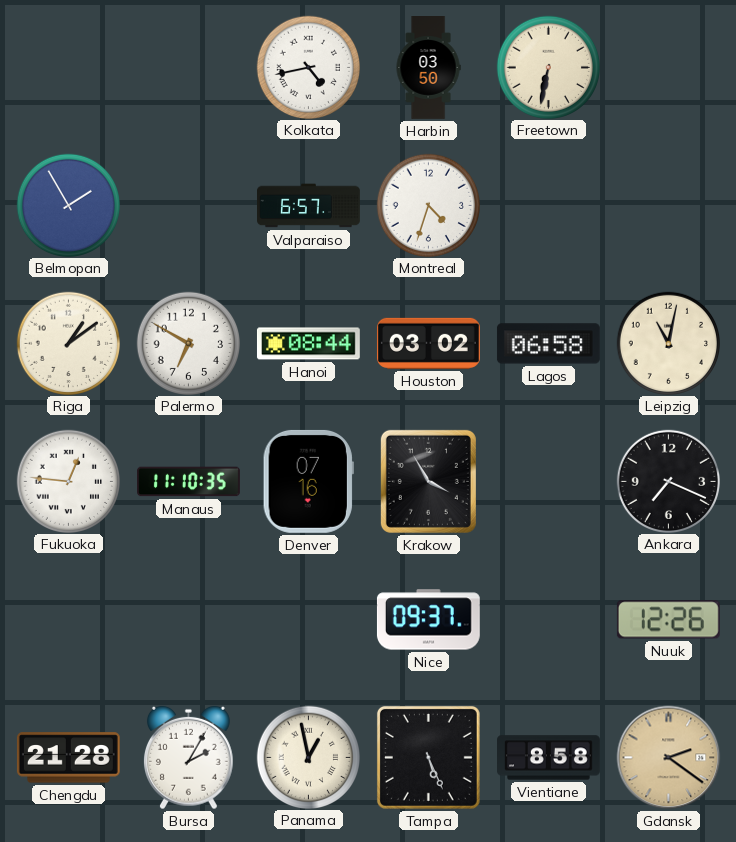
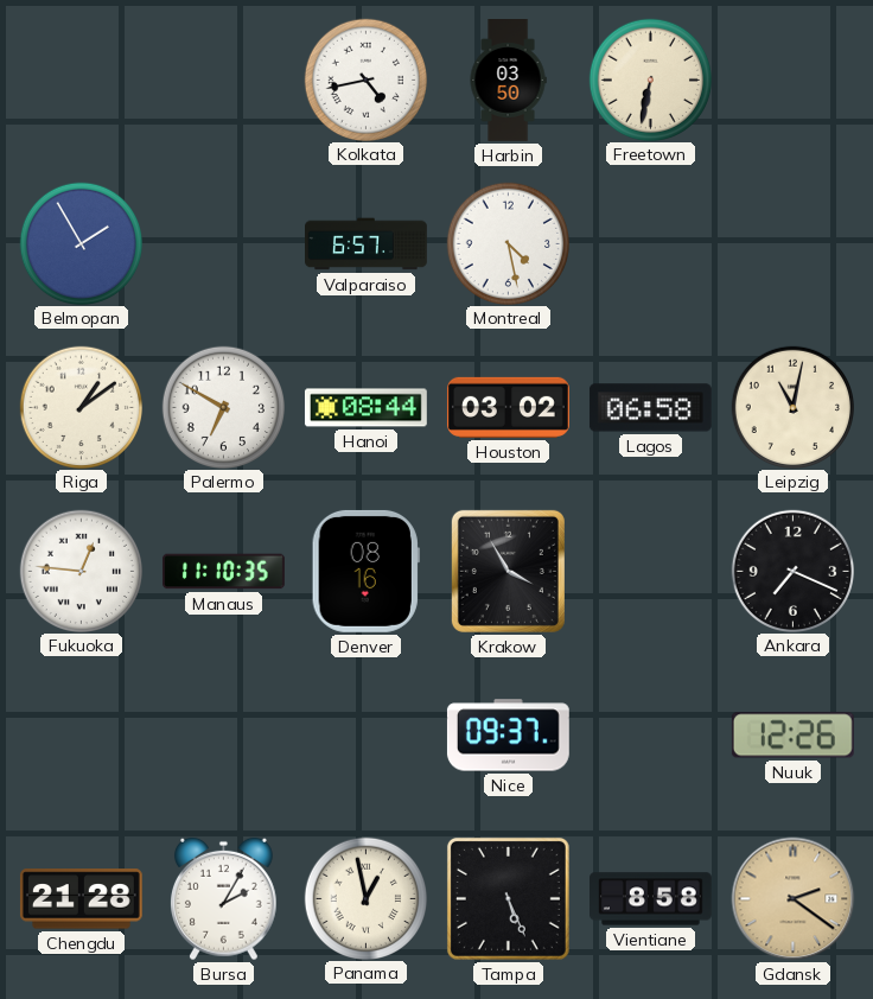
Montreal: 4:33 -> 4:28
Denver: 07:16 -> 08:16
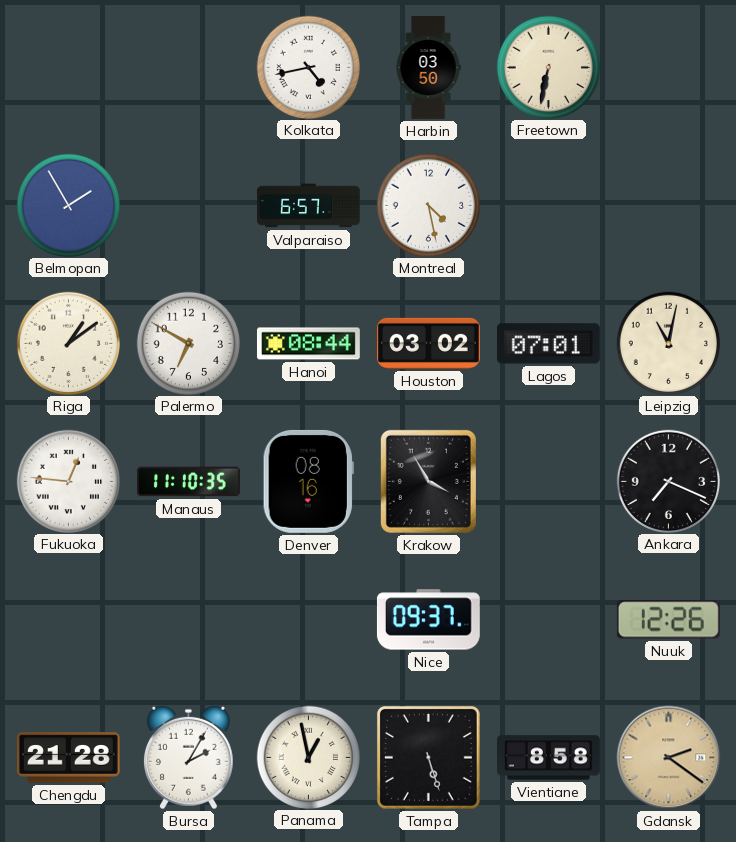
Lagos: 06:58 -> 07:01
Tampa: 5:26 -> 5:27
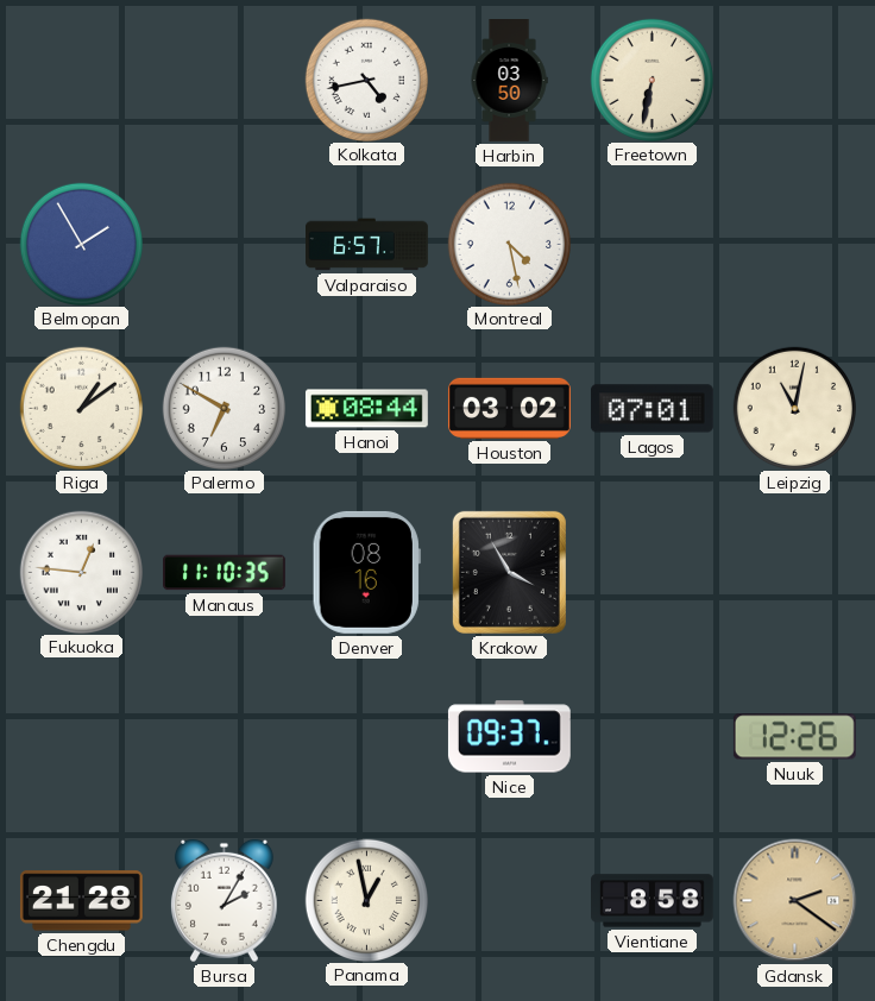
Ankara: 7:19 -> none
Tampa: 5:27 -> none
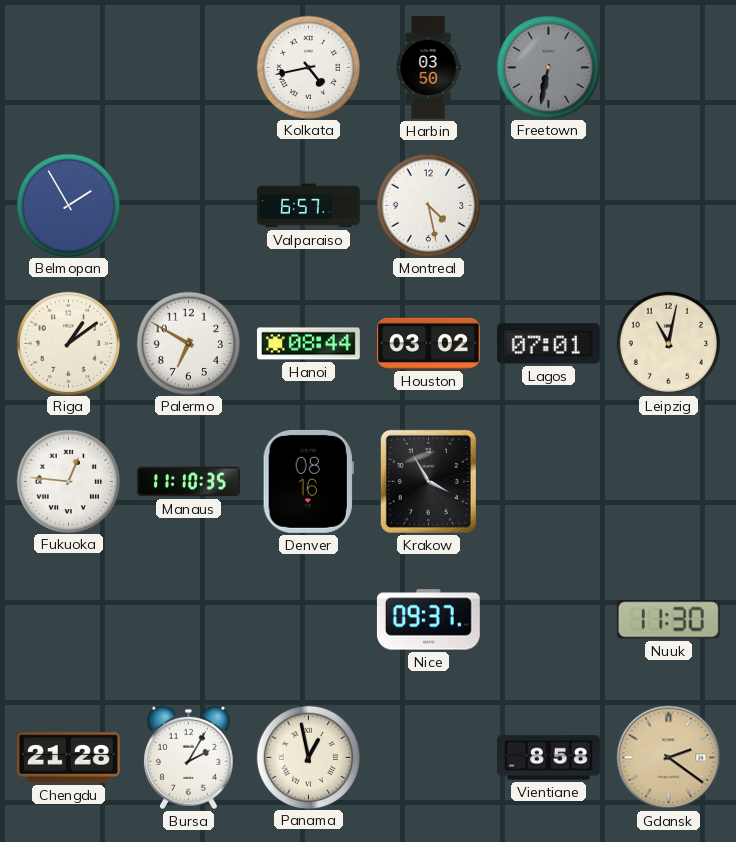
Freetown dial: cream -> grey
Nuuk: 12:26 -> 11:30
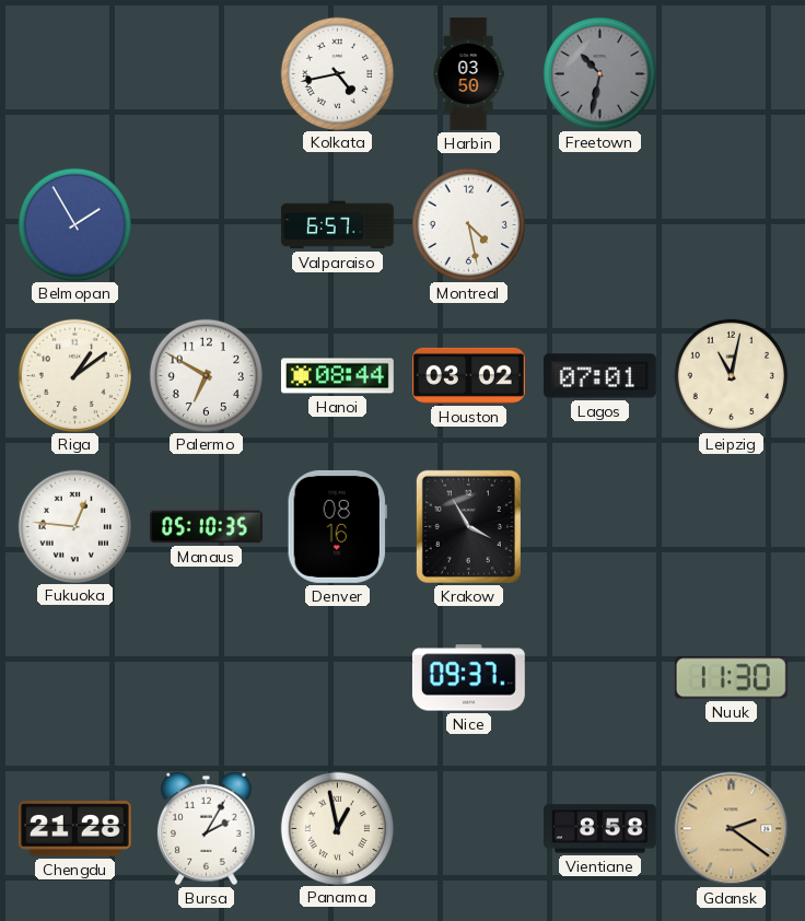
Freetown: 6:32 -> 10:32
Manaus: 11:10 -> 05:10
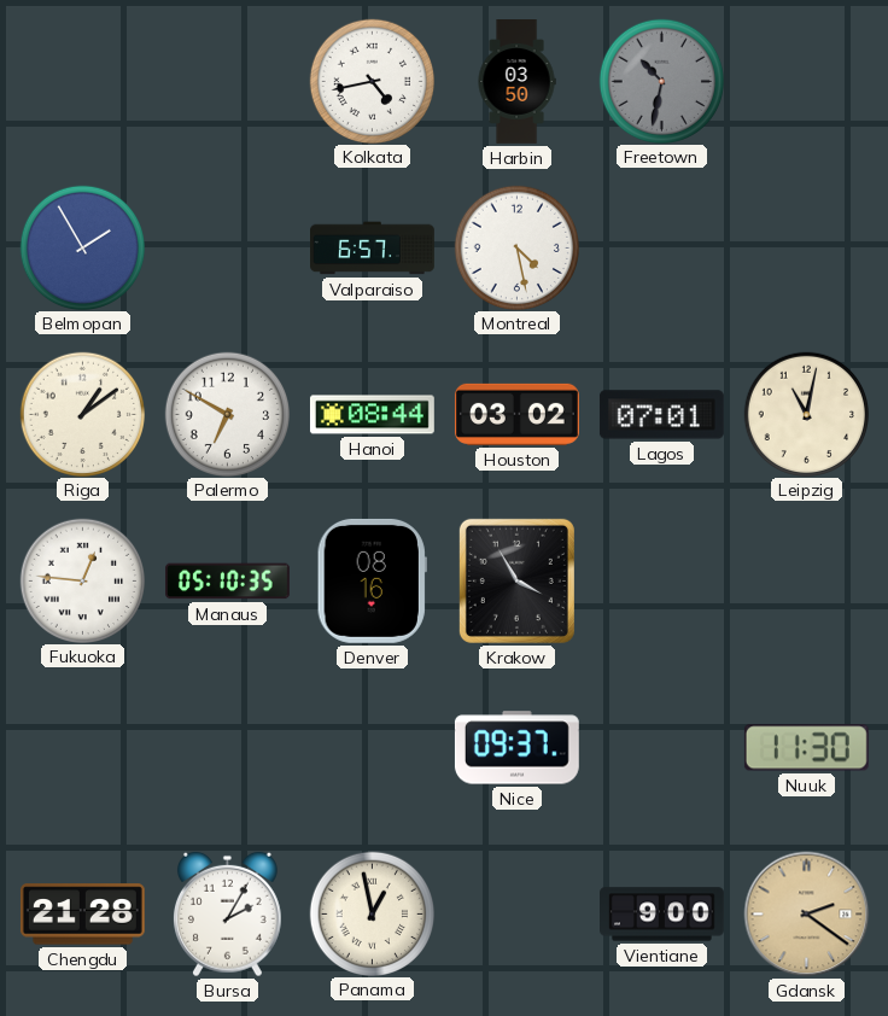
Vientiane: 8:58 -> 9:00
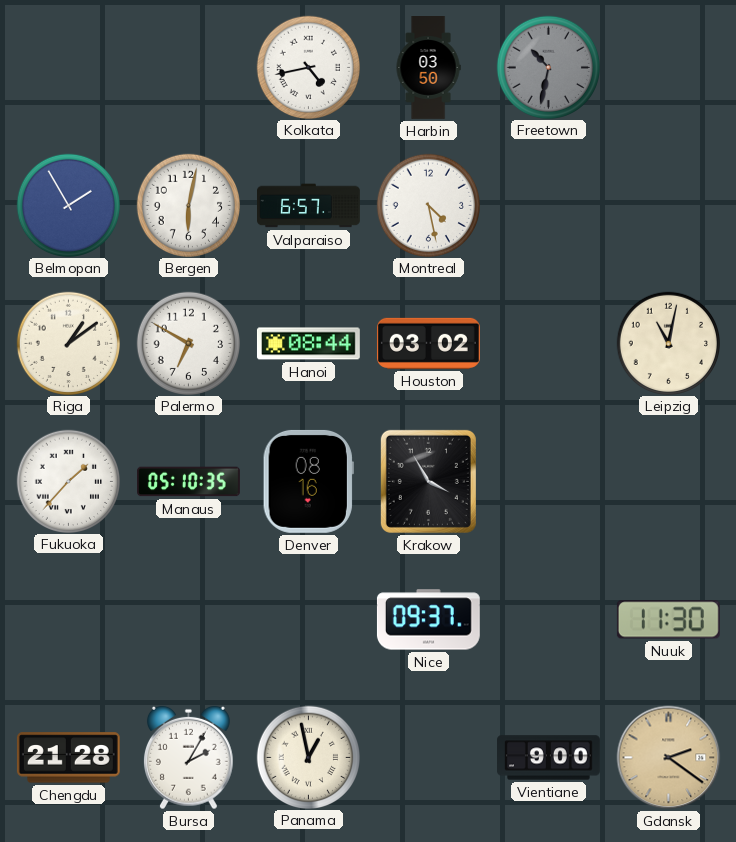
Bergen: none -> 6:02
Lagos: 07:01 -> none
Fukuoka: 12:46 -> 1:37
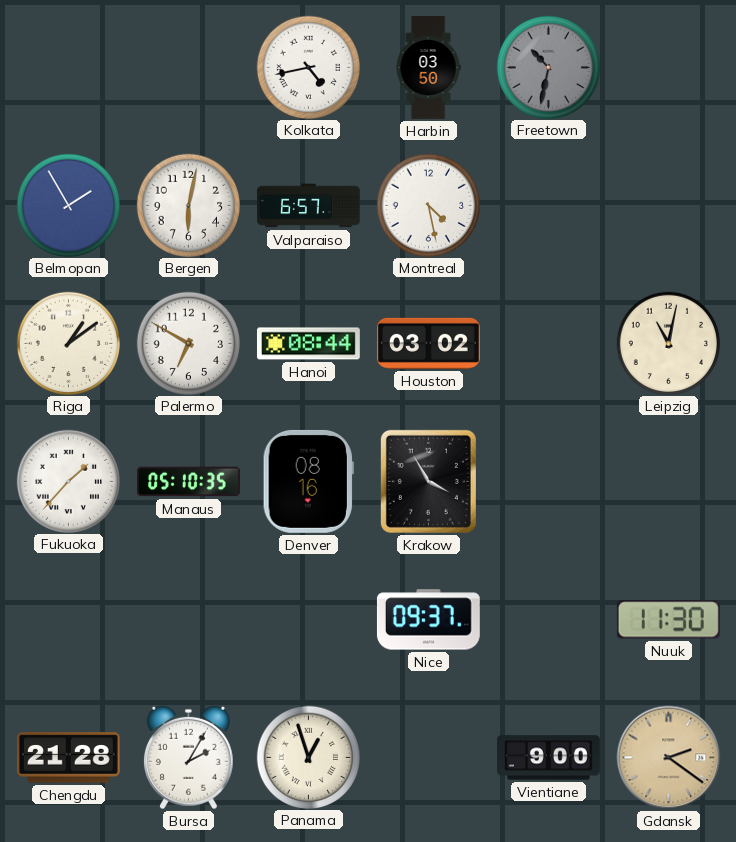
Panama: 12:58 -> 12:57
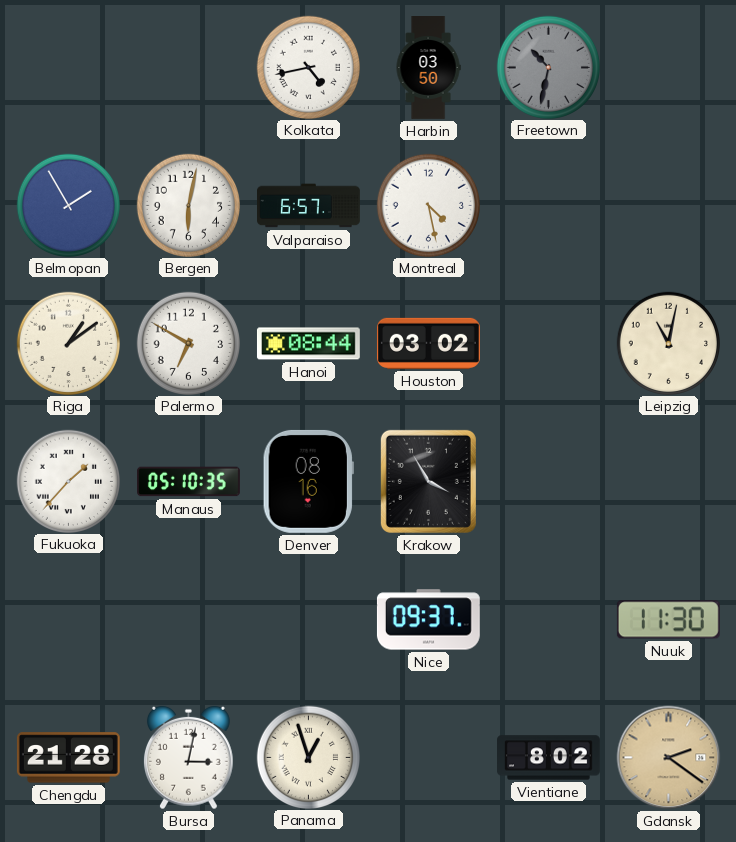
Bursa: 2:05 -> 3:02
Vientiane: 9:00 -> 8:02
